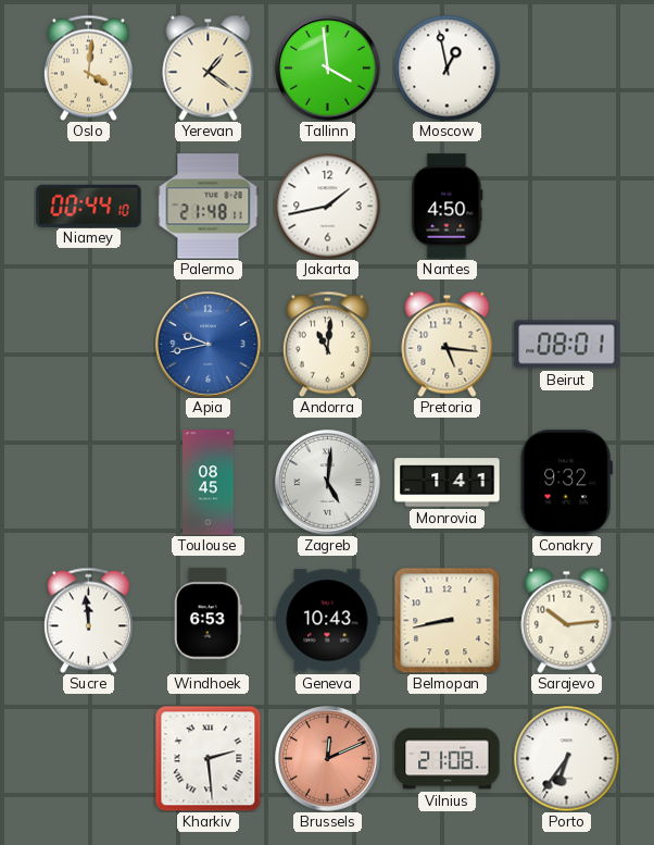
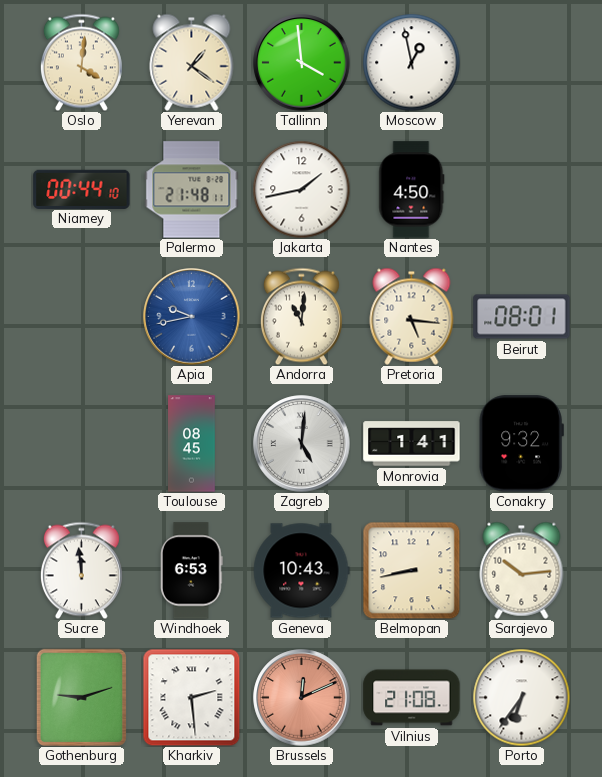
Gothenburg: none -> 9:12
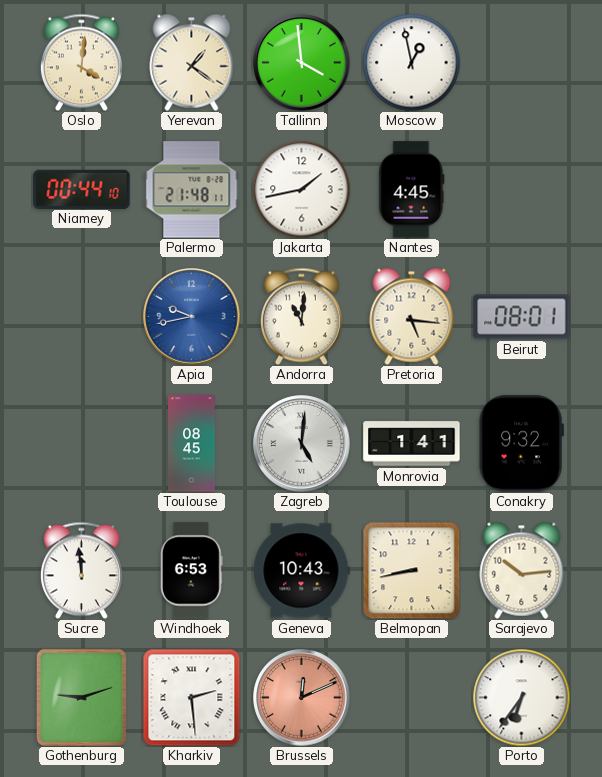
Nantes: 4:50 -> 4:45
Vilnius: 21:08 -> none
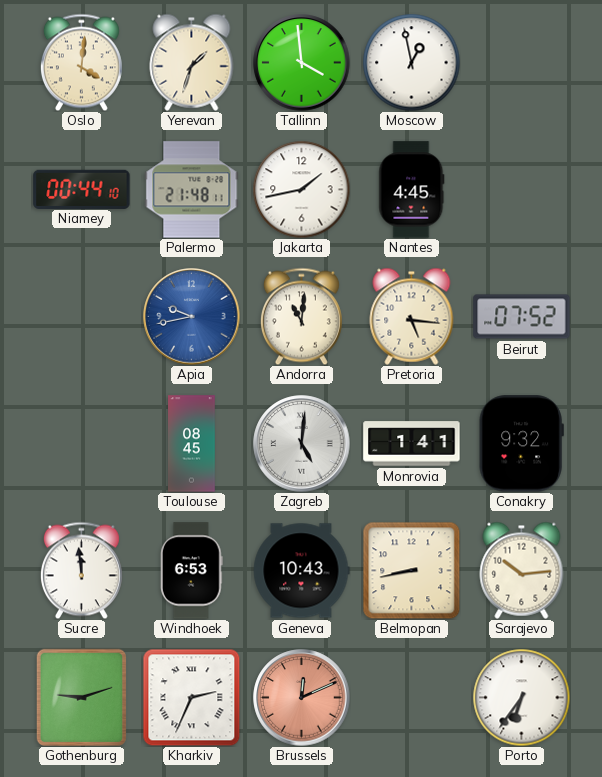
Yerevan: 1:21 -> 1:33
Beirut: 08:01 -> 07:52
Kharkiv: 2:29 -> 2:34
